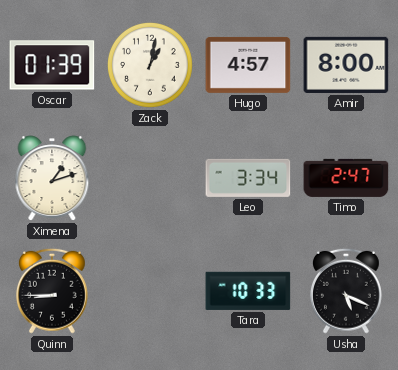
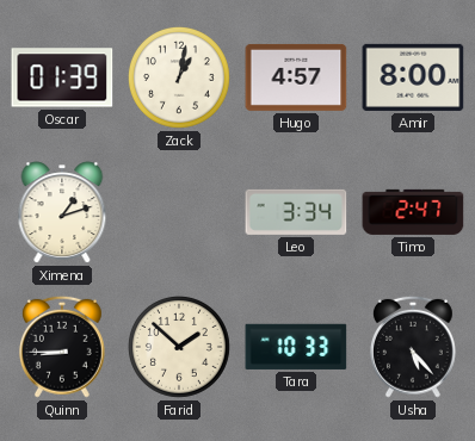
Farid: none -> 1:52
Usha: 5:19 -> 5:23
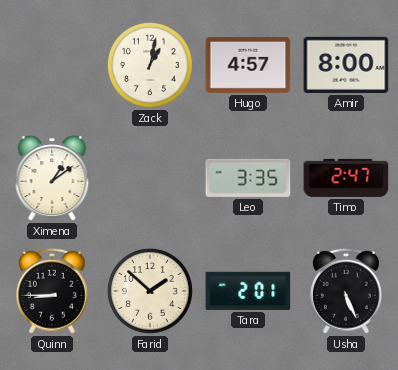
Oscar: 01:39 -> none
Ximena: 1:12 -> 1:09
Leo: 3:34 -> 3:35
Tara: 10:33 -> 2:01
Usha: 5:23 -> 5:26
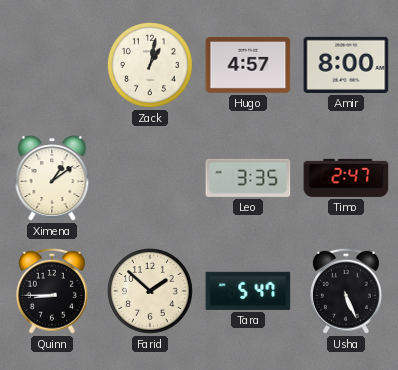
Tara: 2:01 -> 5:47
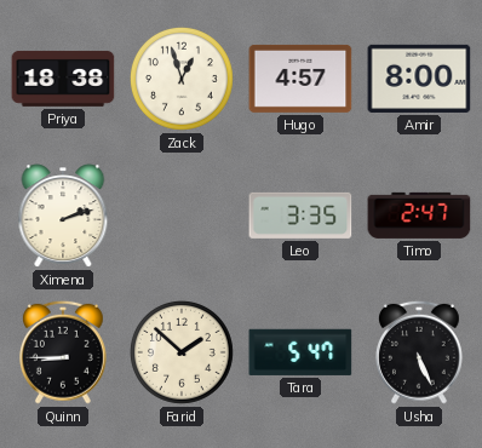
Priya: none -> 18:38
Zack: 1:02 -> 12:57
Ximena: 1:09 -> 2:12
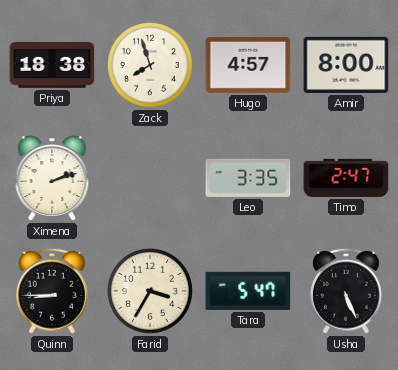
Zack: 12:57 -> 7:57
Farid: 1:52 -> 3:35
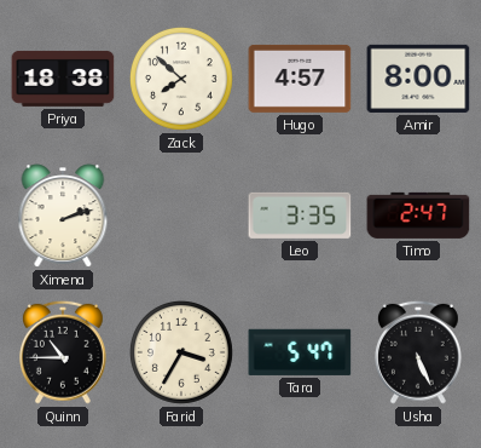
Zack: 7:57 -> 7:52
Quinn: 8:45 -> 10:45
